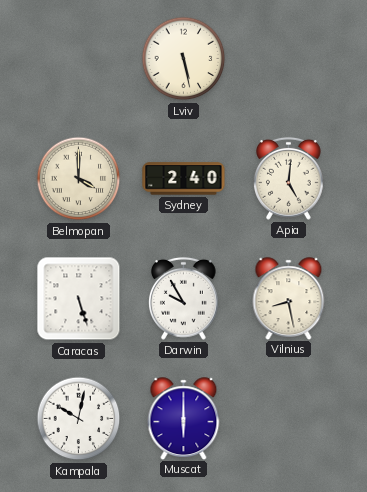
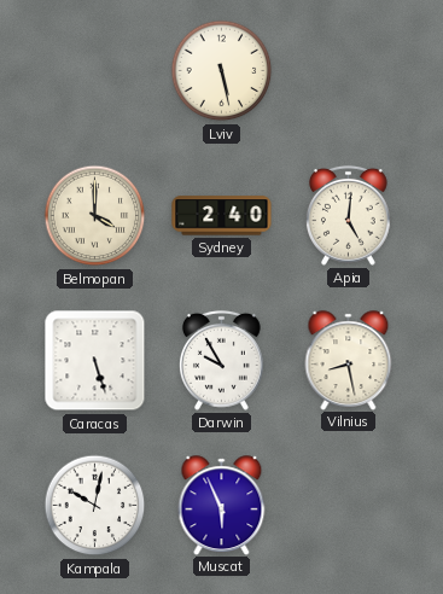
Muscat: 6:00 -> 5:56
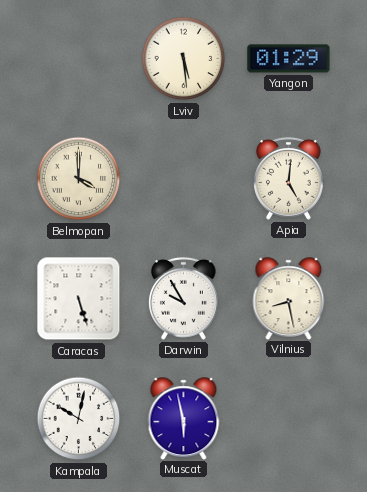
Lviv: 5:28 -> 5:29
Yangon: none -> 01:29
Sydney: 2:40 -> none
Muscat: 5:56 -> 5:58
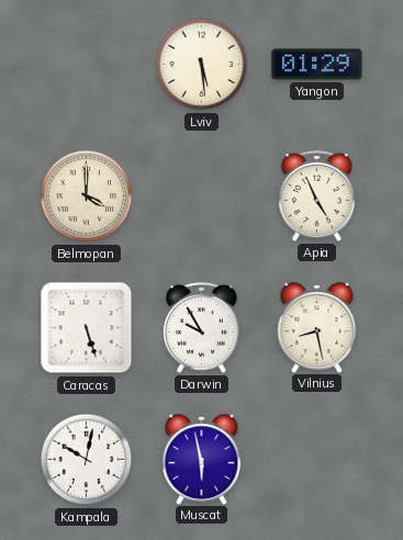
Apia: 5:01 -> 4:56
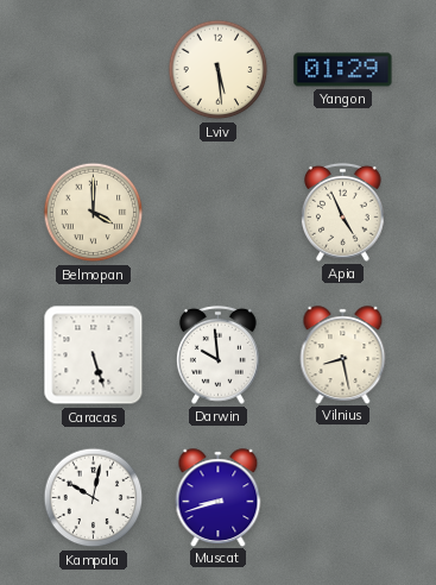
Darwin: 9:55 -> 9:59
Muscat: 5:58 -> 8:42
